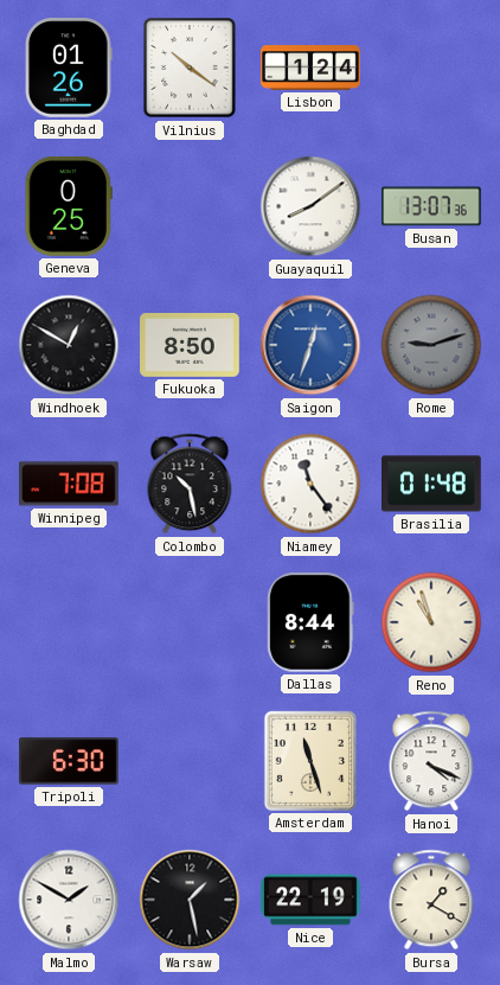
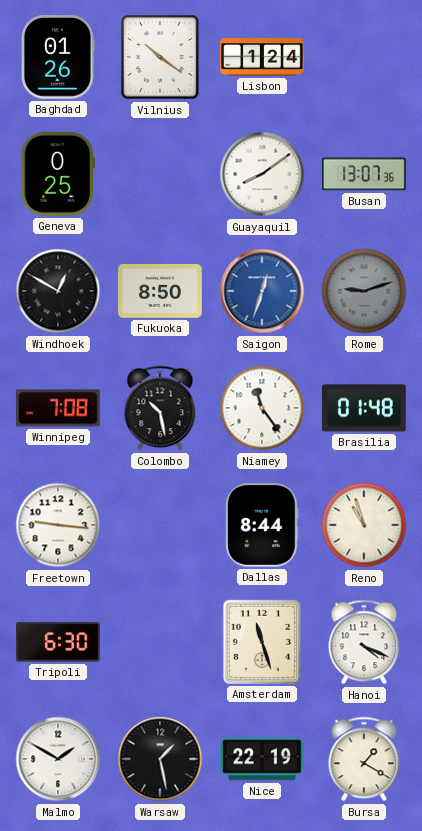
Freetown: none -> 9:16
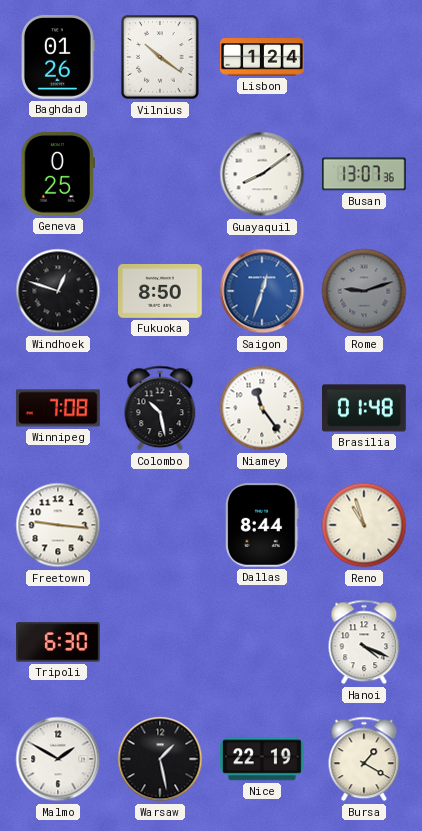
Windhoek: 12:50 -> 12:48
Amsterdam: 11:27 -> none
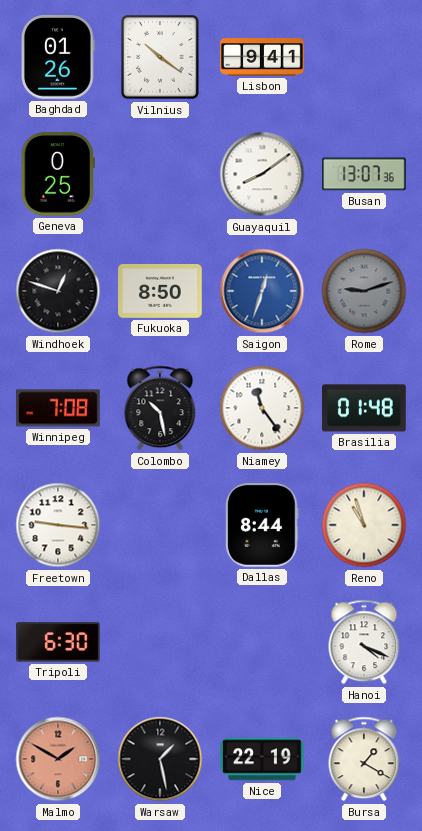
Lisbon: 1:24 -> 9:41
Malmo dial: white -> salmon
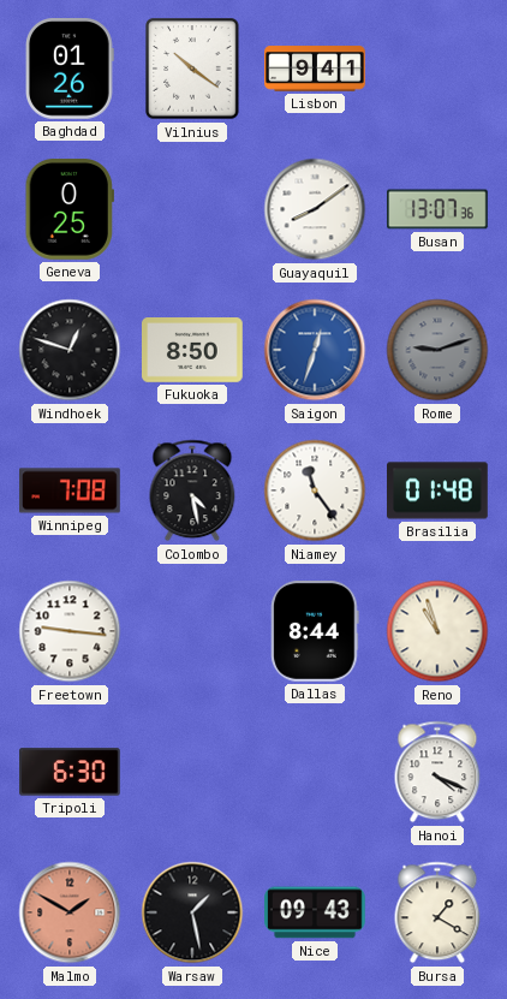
Colombo: 10:28 -> 4:28
Nice: 22:19 -> 09:43
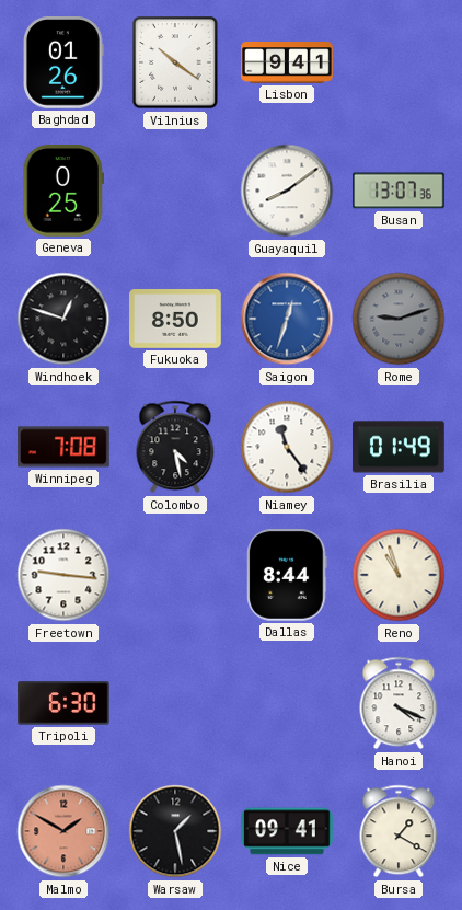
Brasilia: 01:48 -> 01:49
Nice: 09:43 -> 09:41
